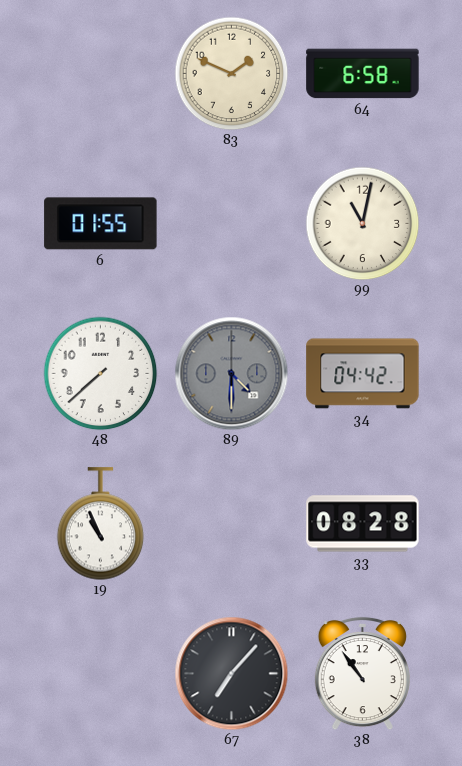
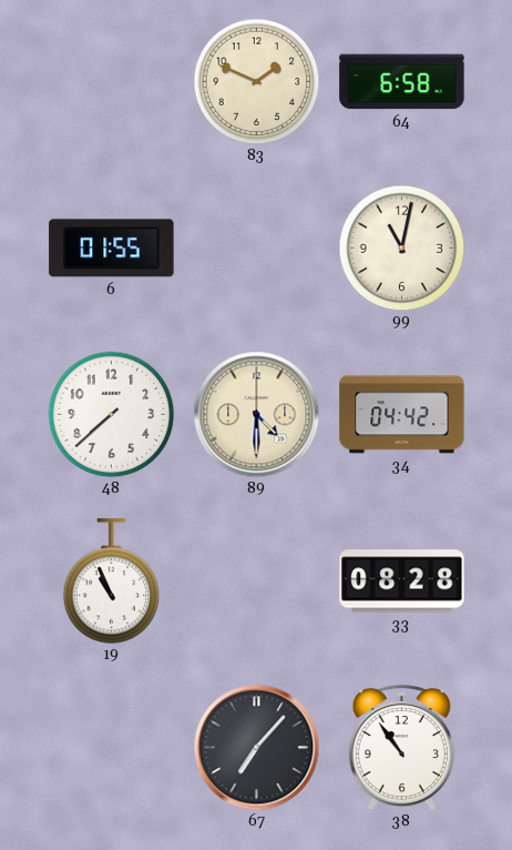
89 dial: grey -> cream
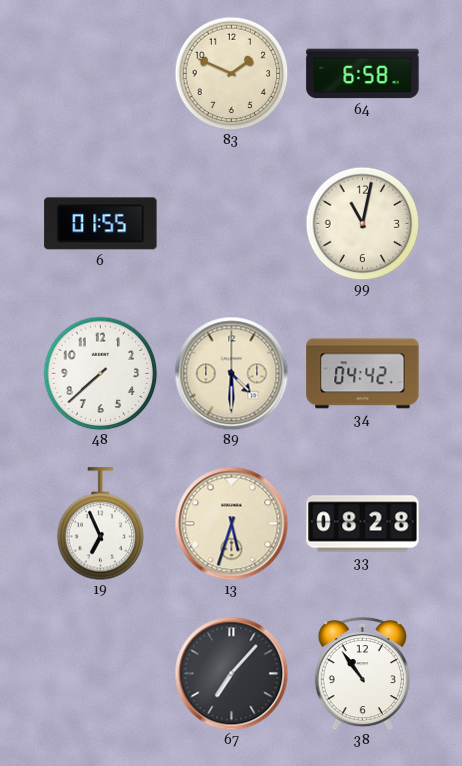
19: 10:56 -> 6:56
13: none -> 5:33
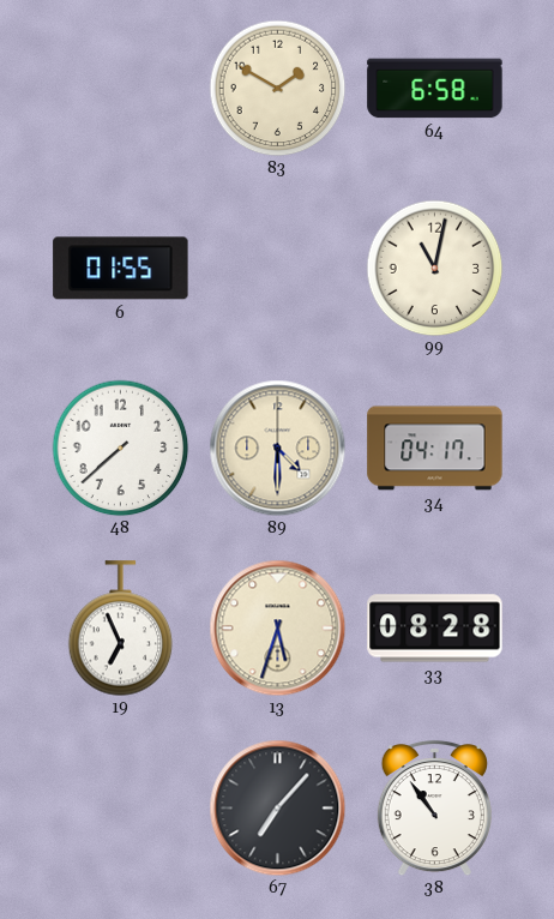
83: 1:49 -> 1:50
34: 04:42 -> 04:17
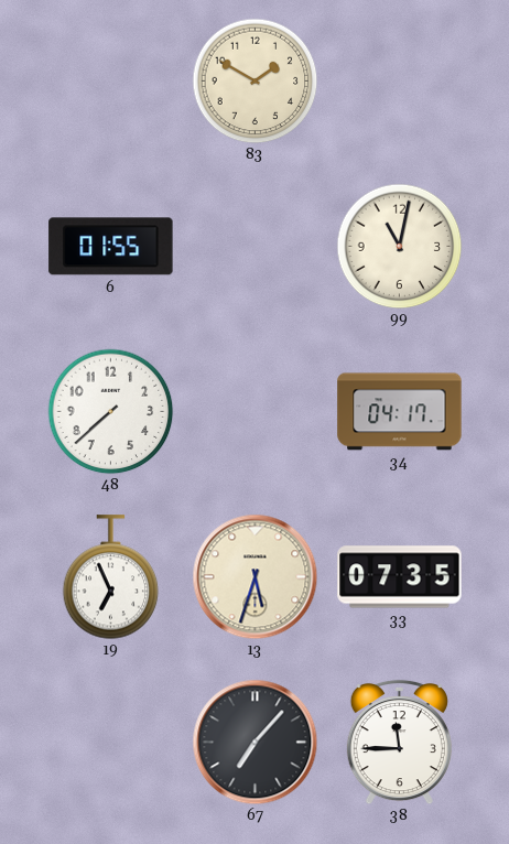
64: 6:58 -> none
89: 4:30 -> none
33: 08:28 -> 07:35
38: 10:54 -> 11:45
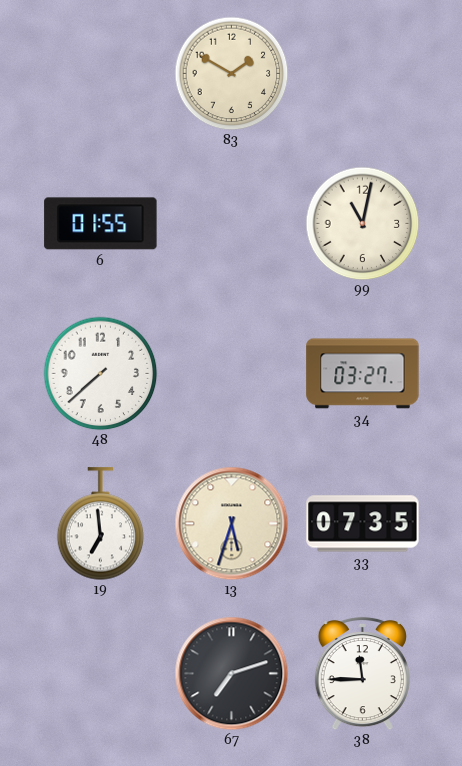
34: 04:17 -> 03:27
19: 6:56 -> 6:59
67: 7:07 -> 7:12
